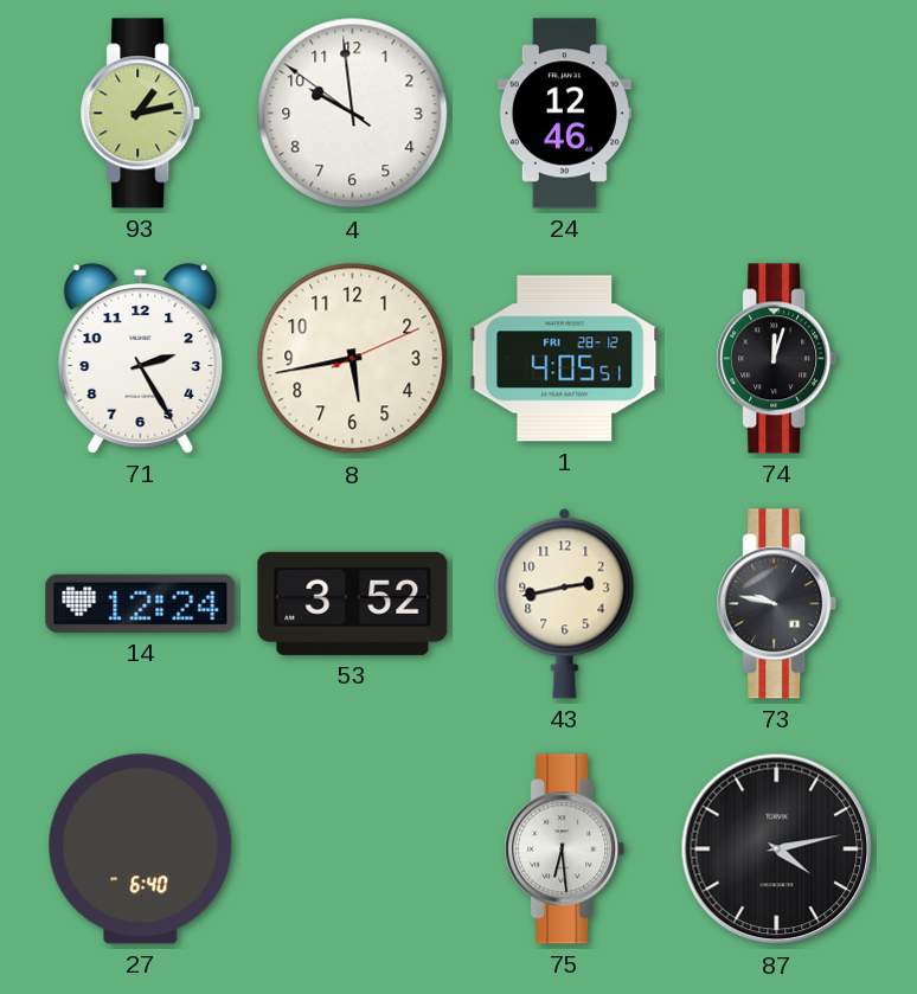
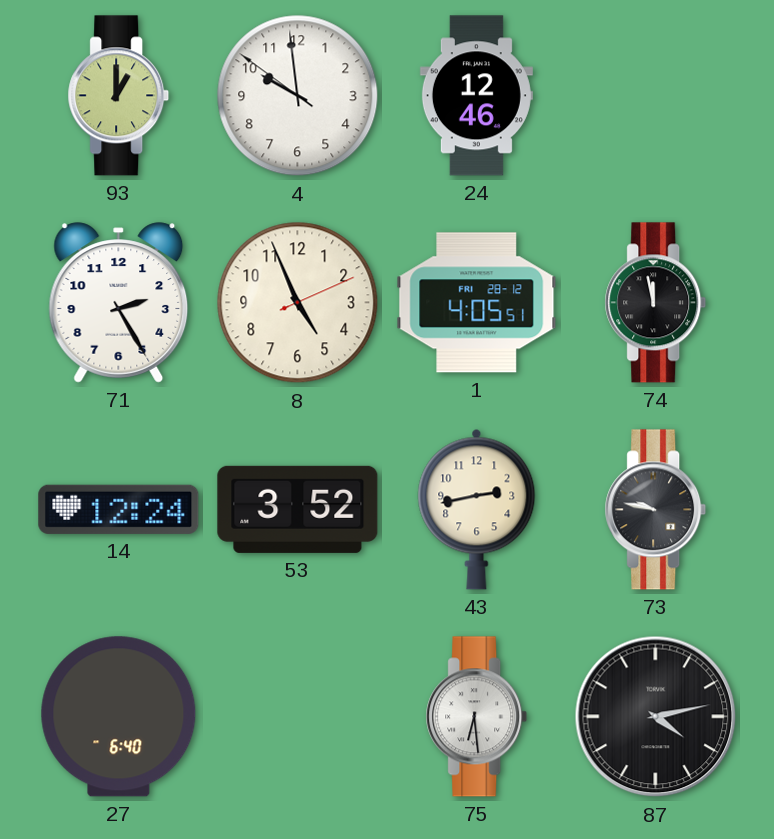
93: 1:13 -> 1:00
8: 5:43 -> 4:56
74: 12:03 -> 11:58
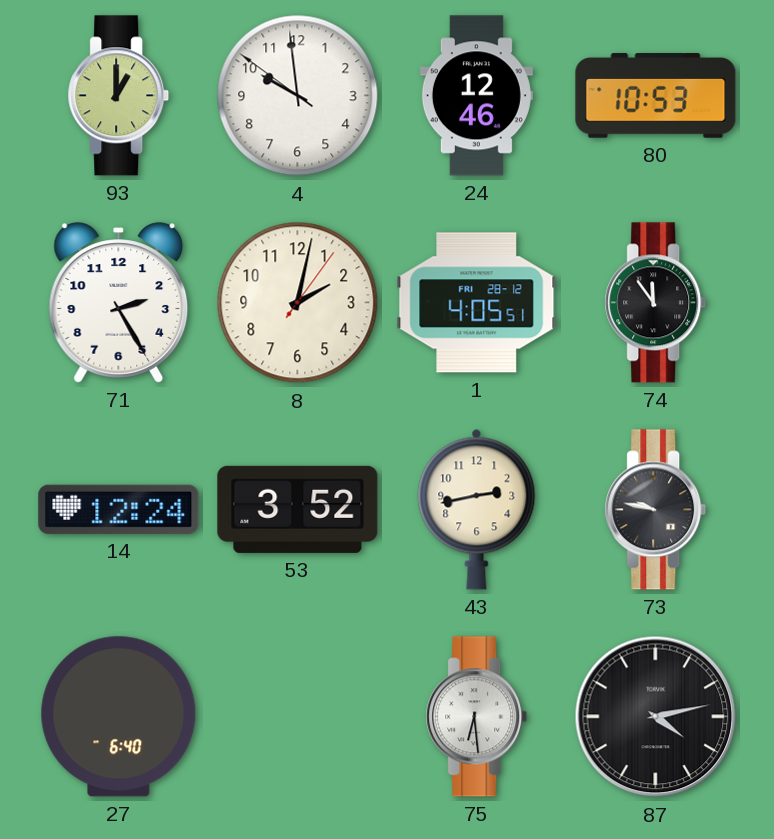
80: none -> 10:53
8: 4:56 -> 2:02
74: 11:58 -> 11:54
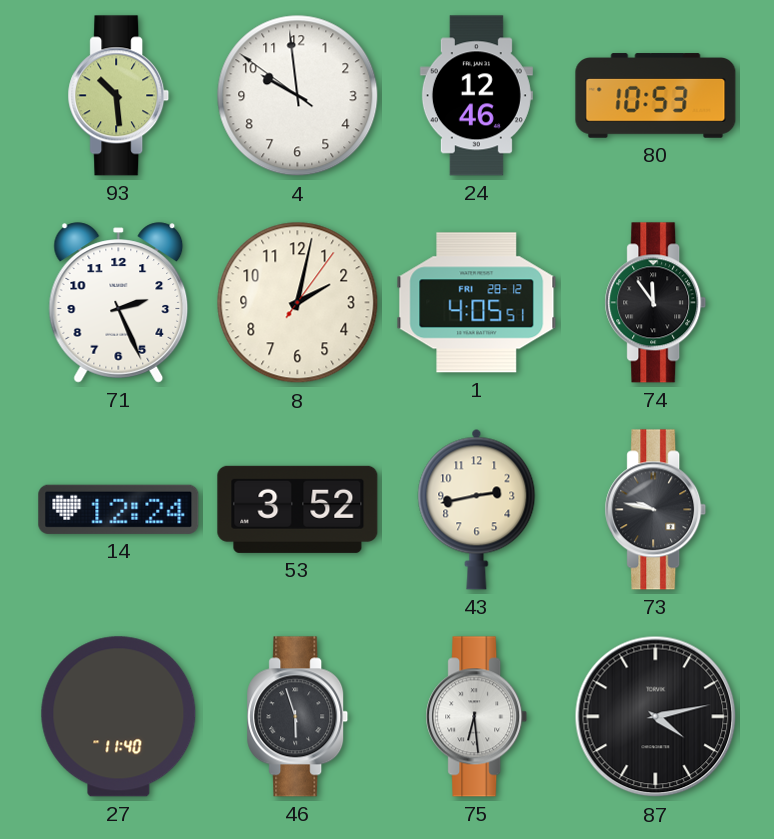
93: 1:00 -> 10:29
71: 2:25 -> 2:26
27: 6:40 -> 11:40
46: none -> 5:57
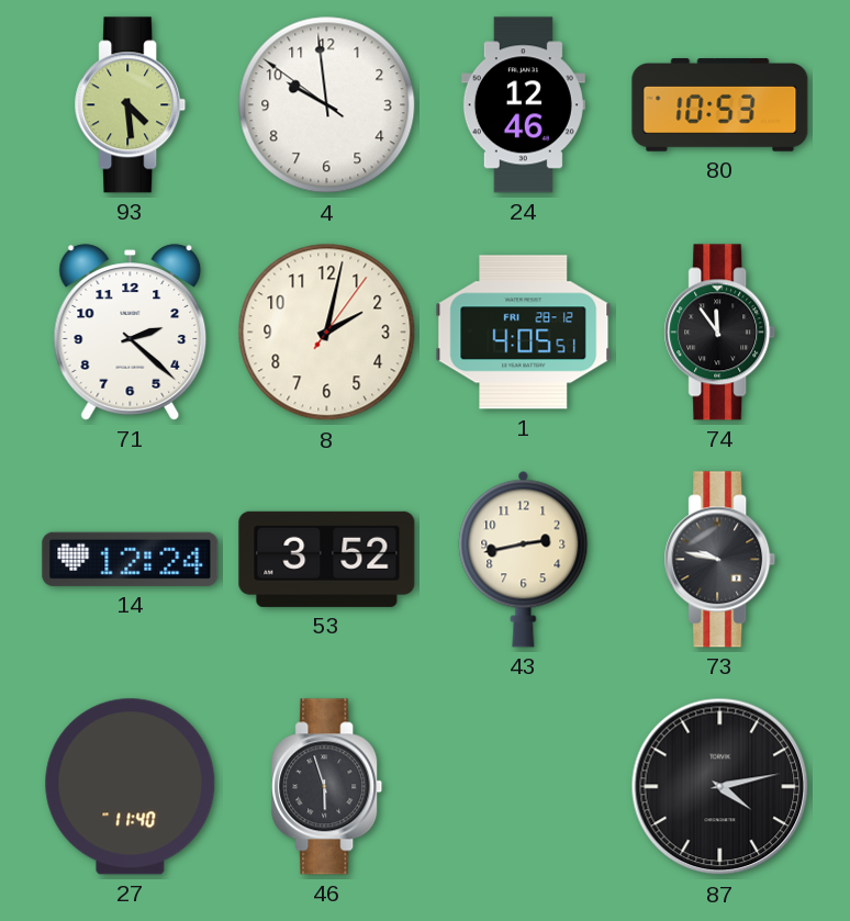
93: 10:29 -> 4:29
71: 2:26 -> 2:22
75: 6:29 -> none
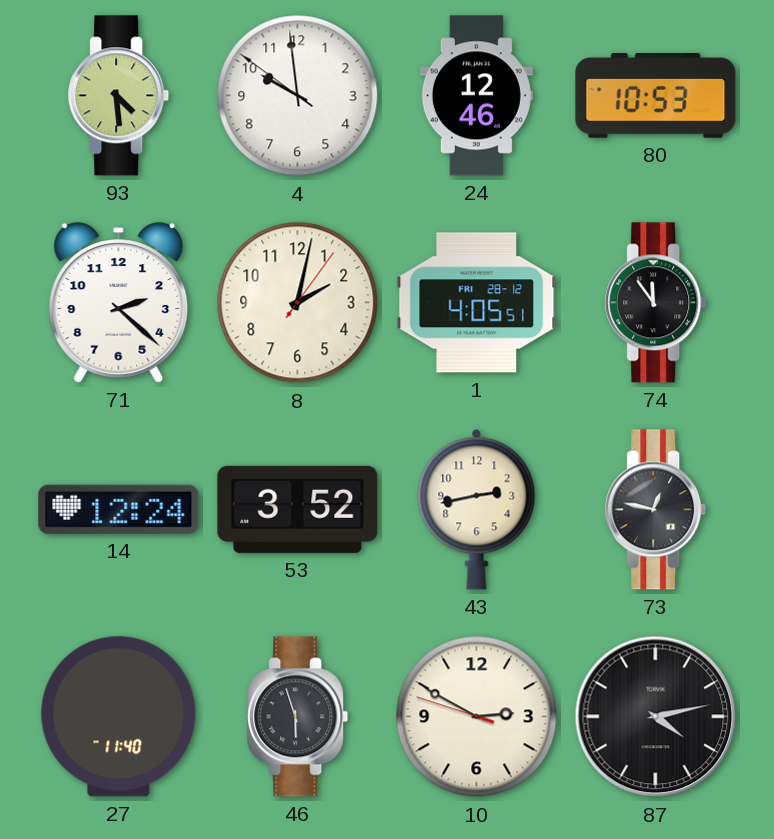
73: 9:47 -> 12:47
10: none -> 2:49
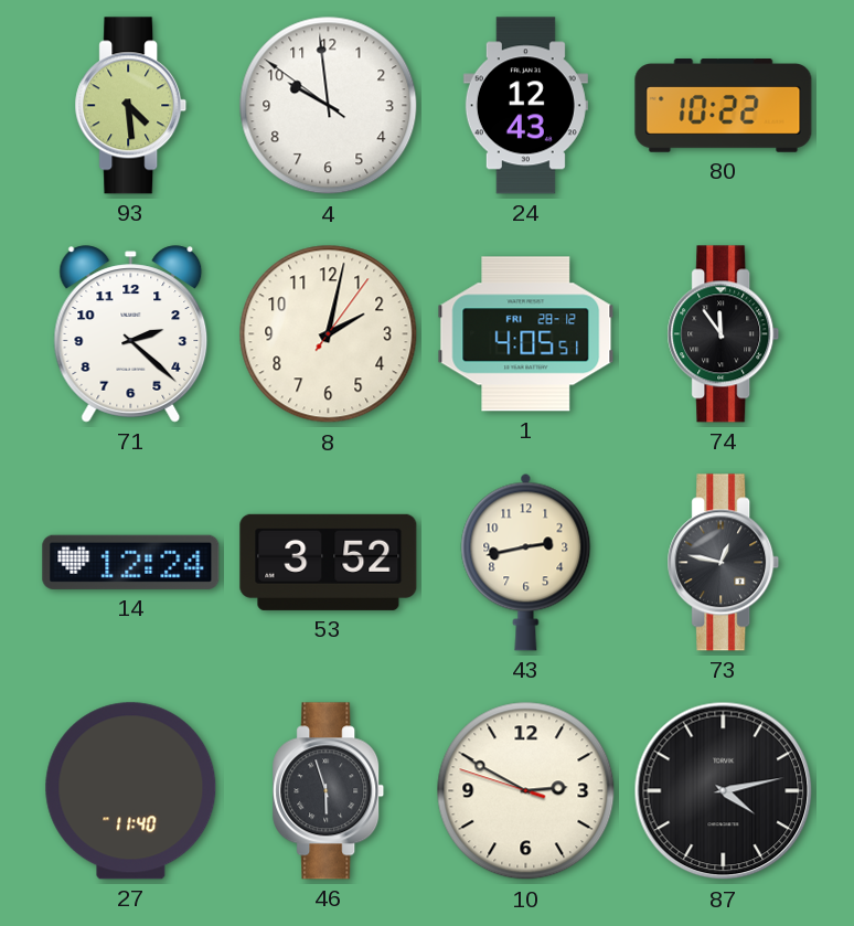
24: 12:46 -> 12:43
80: 10:53 -> 10:22
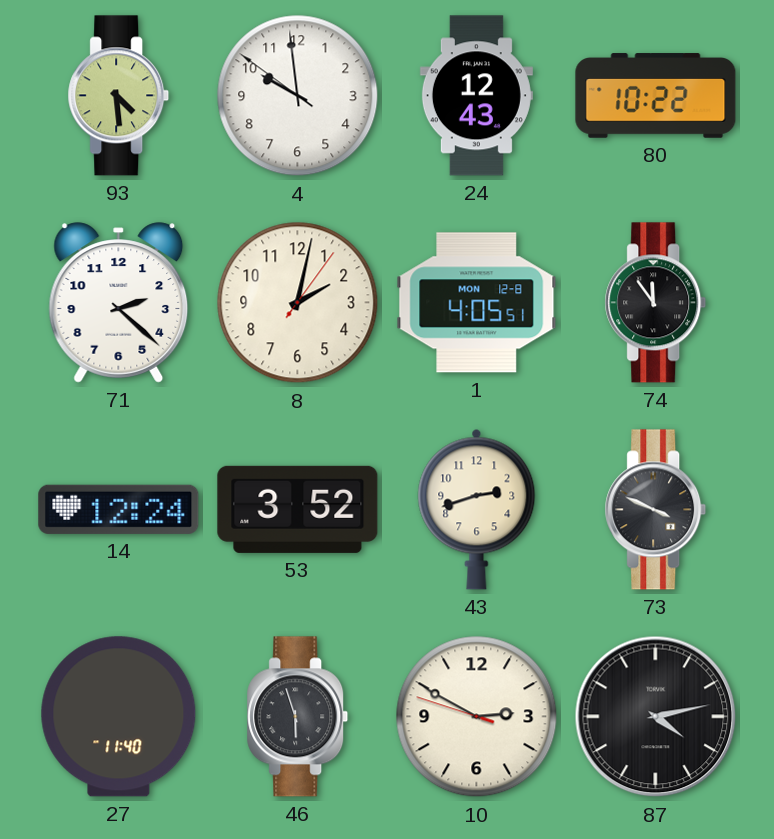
1 date: FRI 28-12 -> MON 12-8
43: 2:43 -> 2:42
73: 12:47 -> 3:49
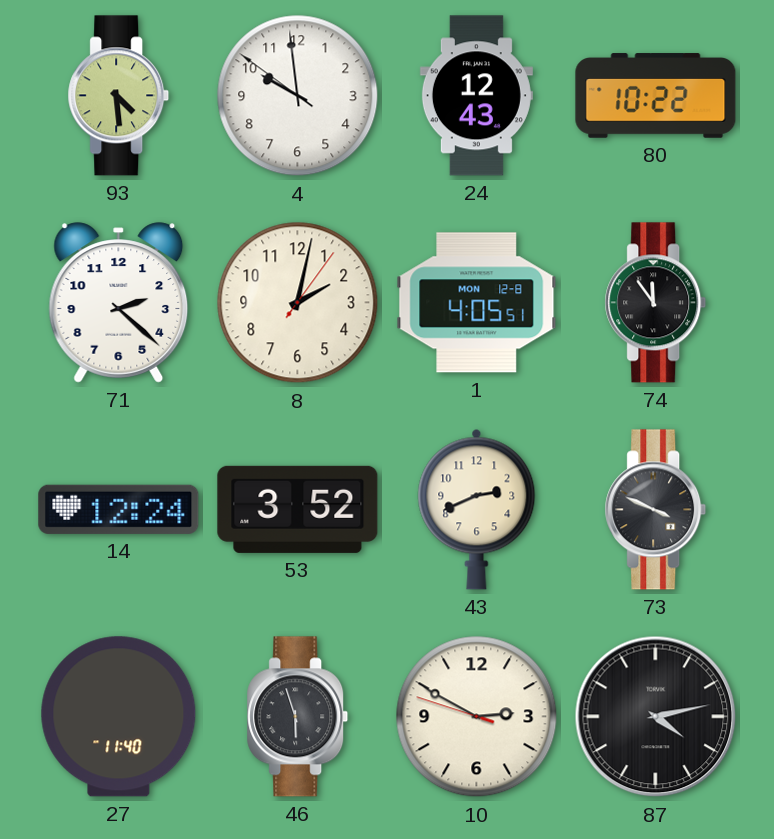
43: 2:42 -> 2:41
